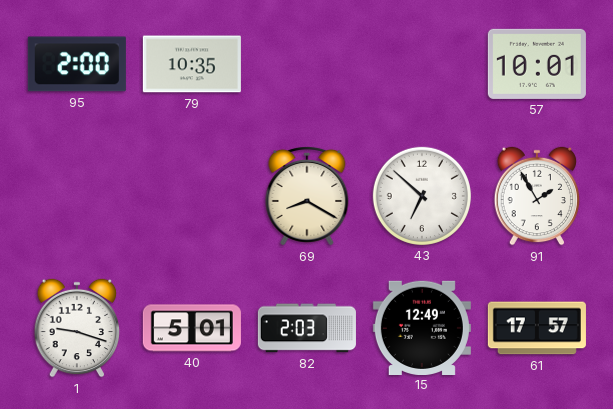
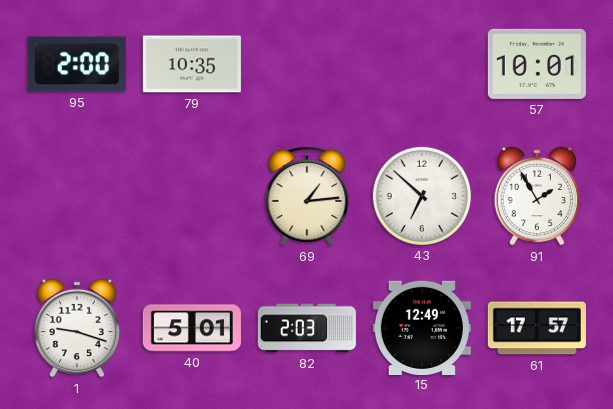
69: 8:20 -> 1:14
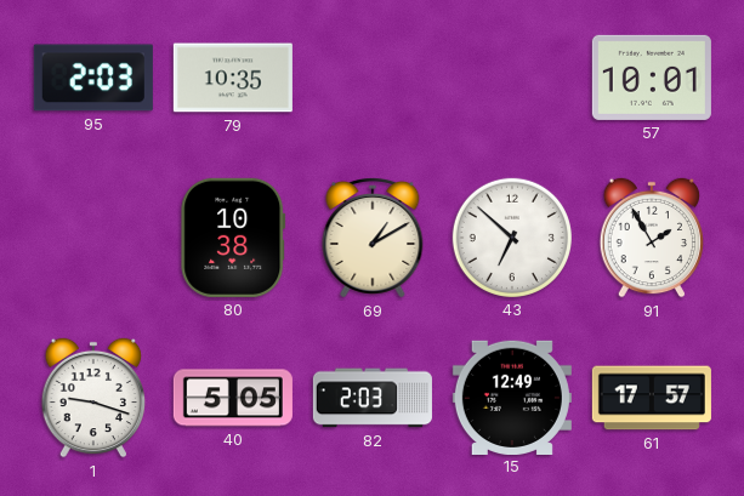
95: 2:00 -> 2:03
80: none -> 10:38
69: 1:14 -> 1:10
40: 5:01 -> 5:05
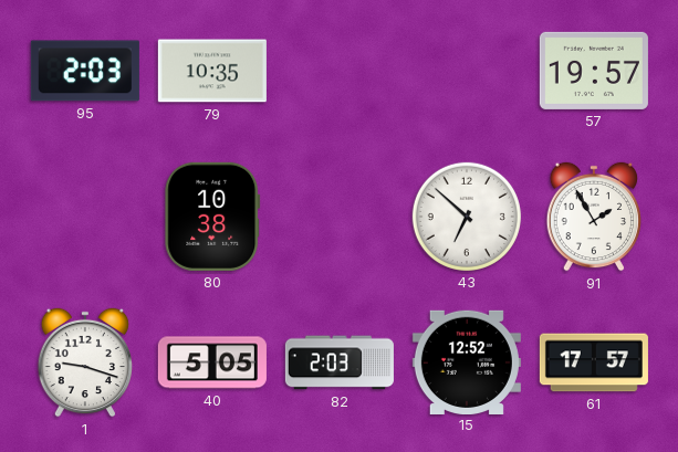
57: 10:01 -> 19:57
69: 1:10 -> none
15: 12:49 -> 12:52
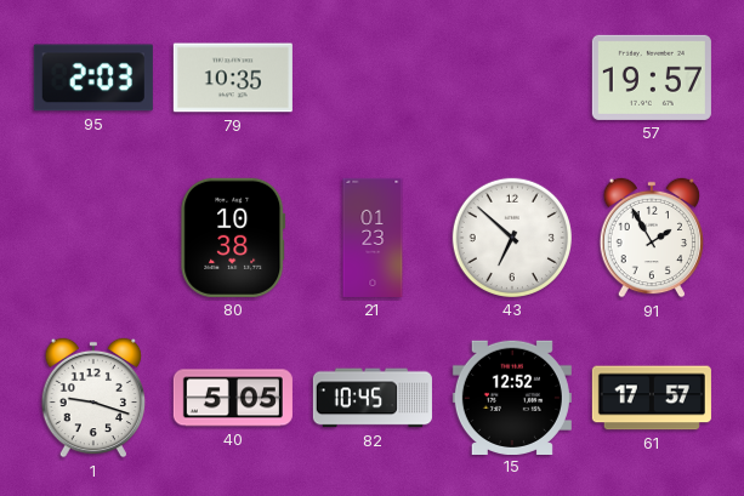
21: none -> 01:23
82: 2:03 -> 10:45
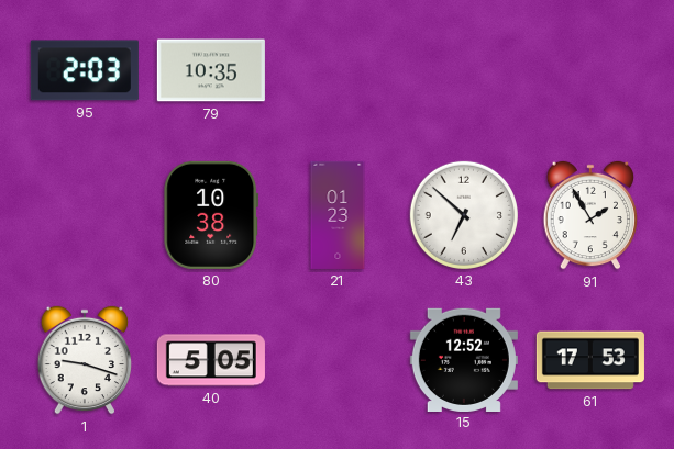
57: 19:57 -> none
82: 10:45 -> none
61: 17:57 -> 17:53
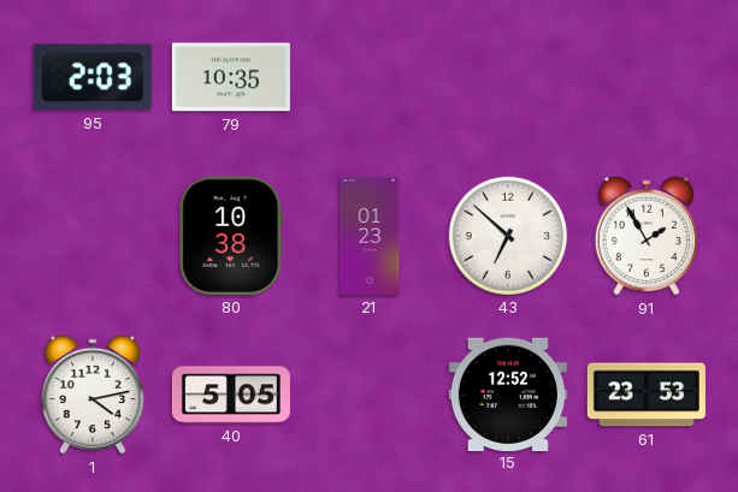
1: 9:18 -> 4:13
61: 17:53 -> 23:53
